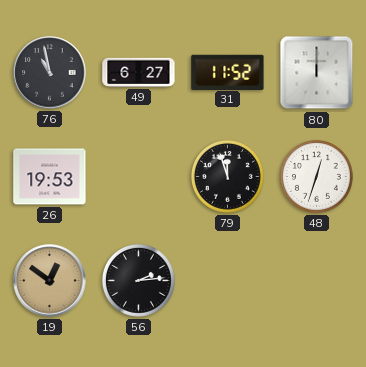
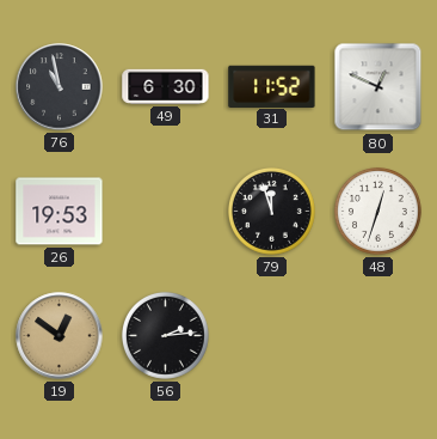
49: 6:27 -> 6:30
80: 12:00 -> 12:49
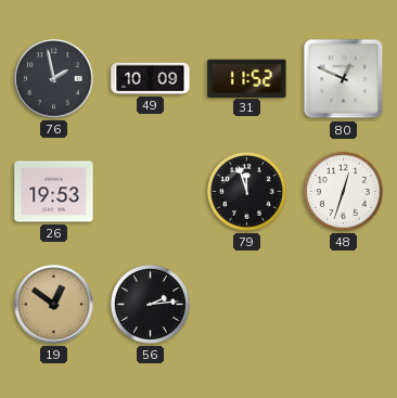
76: 10:58 -> 1:58
49: 6:30 -> 10:09
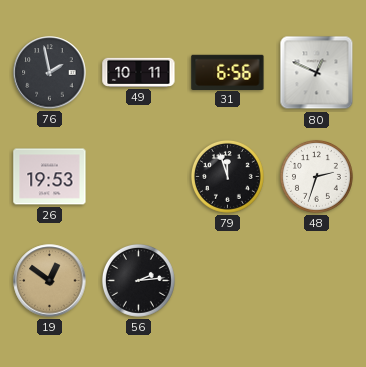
49: 10:09 -> 10:11
31: 11:52 -> 6:56
48: 12:33 -> 2:33
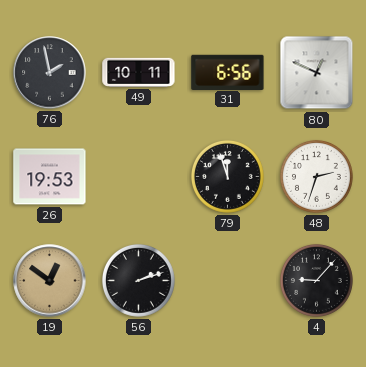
56: 2:14 -> 2:12
4: none -> 9:07
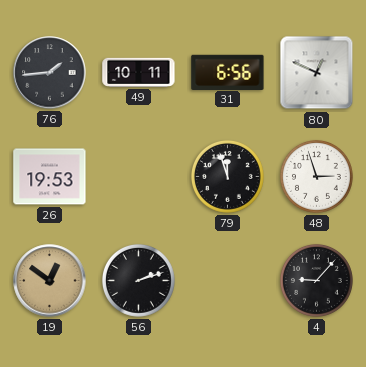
76: 1:58 -> 1:44
48: 2:33 -> 2:57
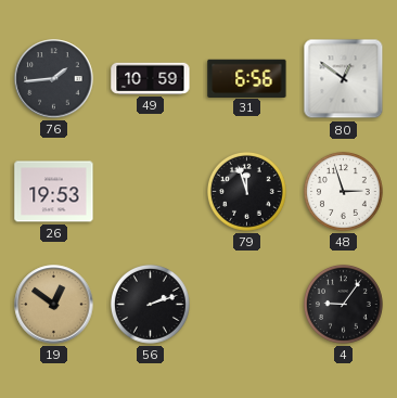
49: 10:11 -> 10:59
80: 12:49 -> 12:51
4: 9:07 -> 9:06
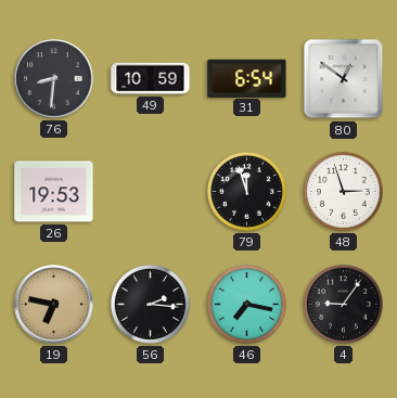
76: 1:44 -> 8:31
31: 6:56 -> 6:54
19: 12:51 -> 6:47
56: 2:12 -> 2:16
46: none -> 7:17
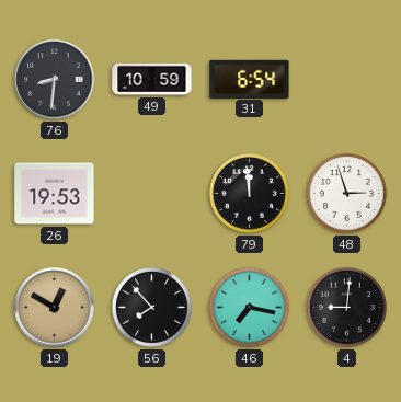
80: 12:51 -> none
79: 11:57 -> 11:59
19: 6:47 -> 12:50
56: 2:16 -> 7:53
4: 9:06 -> 9:01
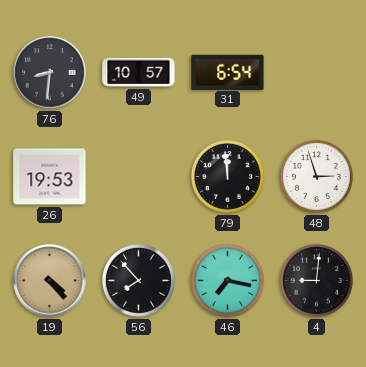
49: 10:59 -> 10:57
19: 12:50 -> 4:23
